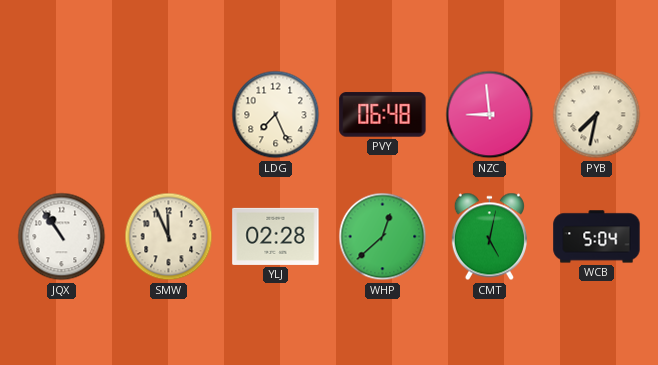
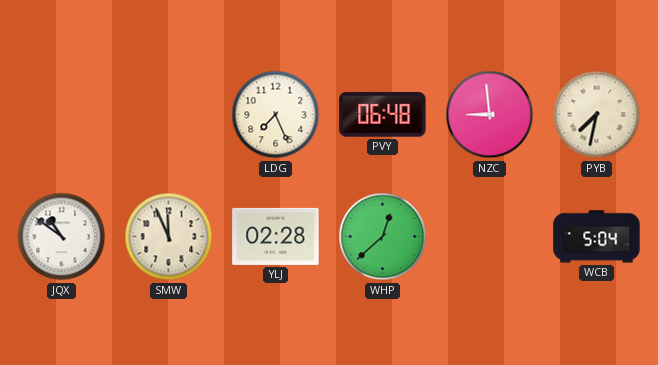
JQX: 10:54 -> 10:51
CMT: 5:02 -> none
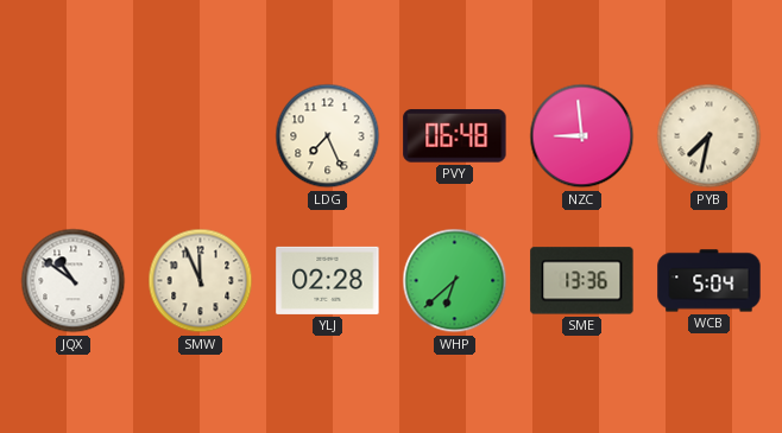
WHP: 12:38 -> 6:38
SME: none -> 13:36
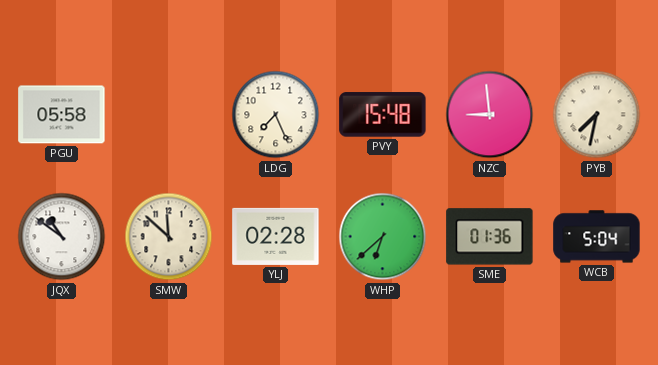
PGU: none -> 05:58
PVY: 06:48 -> 15:48
SMW: 11:56 -> 11:52
SME: 13:36 -> 01:36
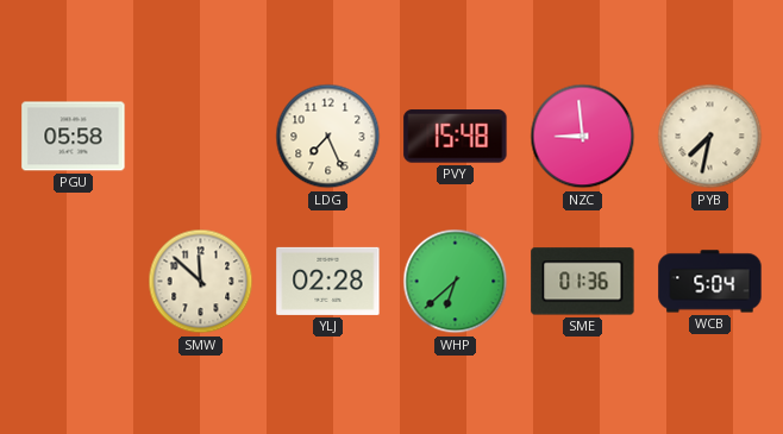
JQX: 10:51 -> none
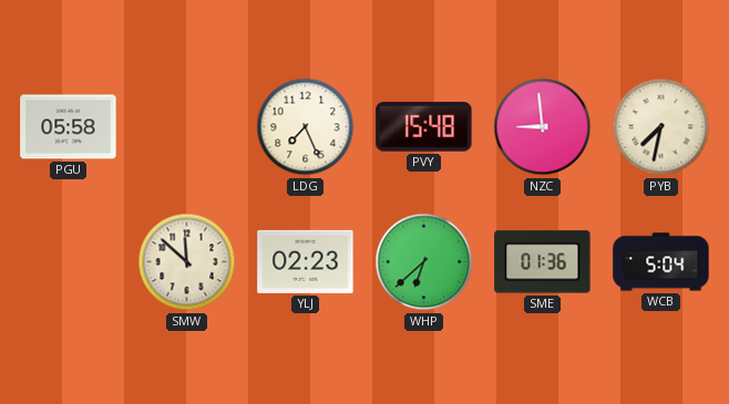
YLJ: 02:28 -> 02:23
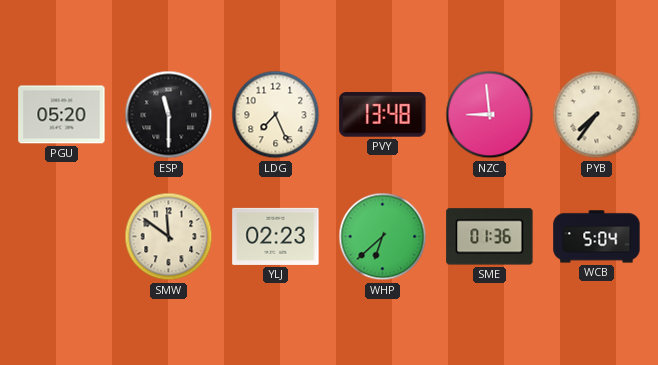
PGU: 05:58 -> 05:20
ESP: none -> 11:30
PVY: 15:48 -> 13:48
PYB: 7:32 -> 7:36
SMW: 11:52 -> 11:51
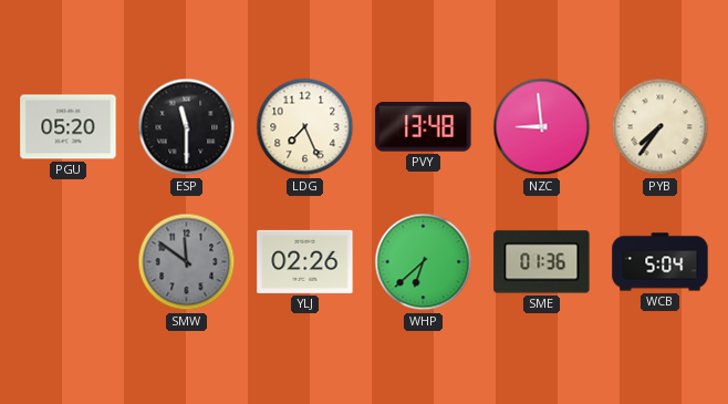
SMW dial: cream -> grey
YLJ: 02:23 -> 02:26
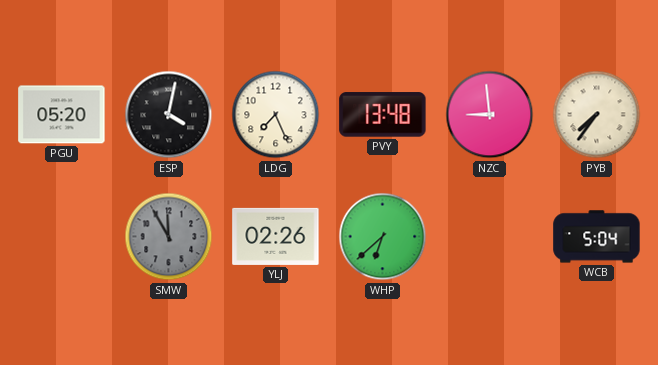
ESP: 11:30 -> 4:02
SMW: 11:51 -> 11:55
SME: 01:36 -> none
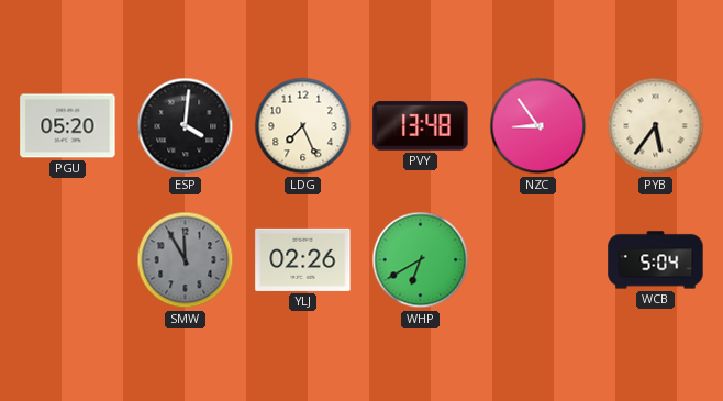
ESP: 4:02 -> 4:01
NZC: 8:59 -> 8:54
PYB: 7:36 -> 5:36
WHP: 6:38 -> 6:40
